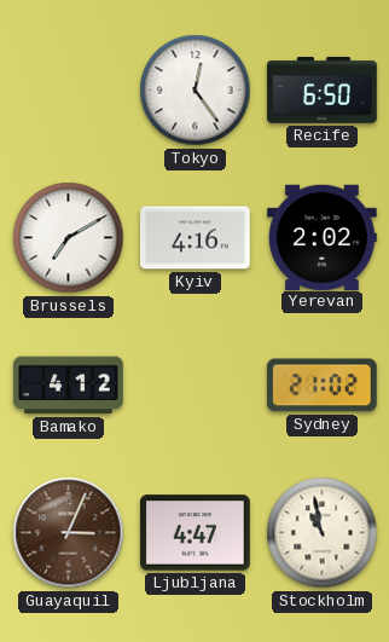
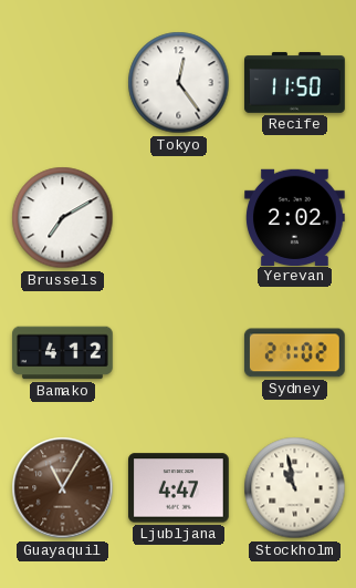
Recife: 6:50 -> 11:50
Kyiv: 4:16 -> none
Guayaquil: 3:04 -> 11:05
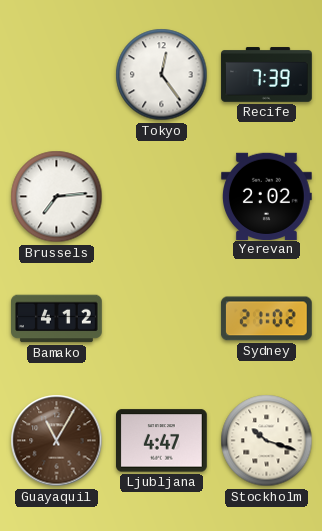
Recife: 11:50 -> 7:39
Brussels: 7:10 -> 7:14
Stockholm: 10:58 -> 10:18
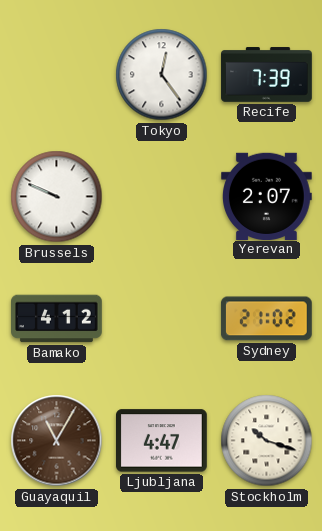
Brussels: 7:14 -> 9:49
Yerevan: 2:02 -> 2:07
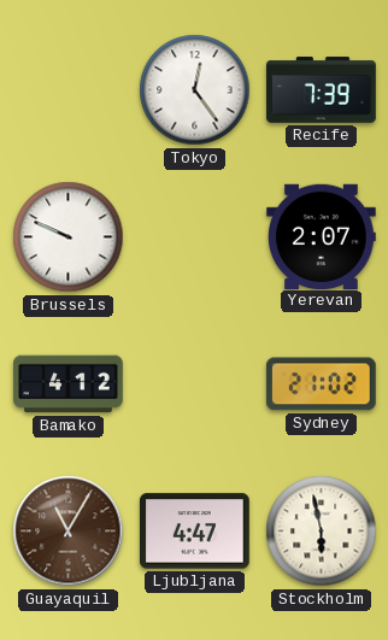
Stockholm: 10:18 -> 5:58
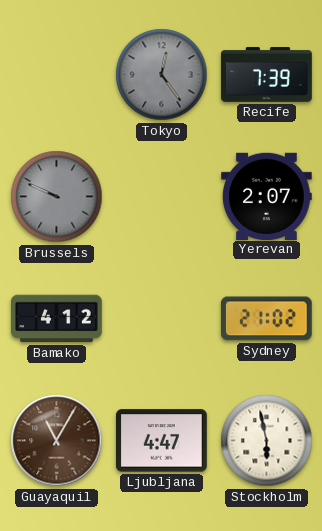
Tokyo dial: white -> grey
Brussels dial: white -> grey
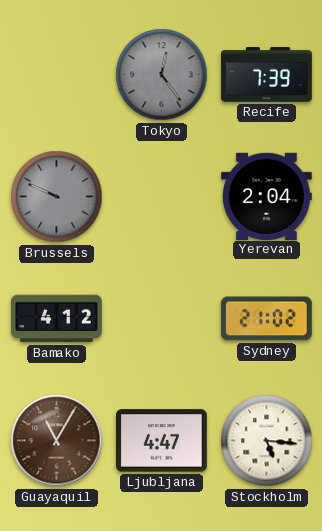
Yerevan: 2:07 -> 2:04
Stockholm: 5:58 -> 5:16
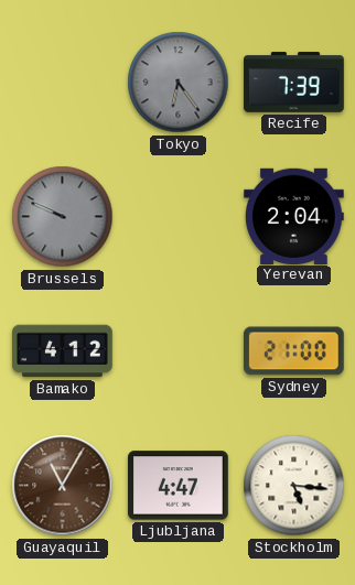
Tokyo: 12:24 -> 6:24
Sydney: 21:02 -> 21:00
